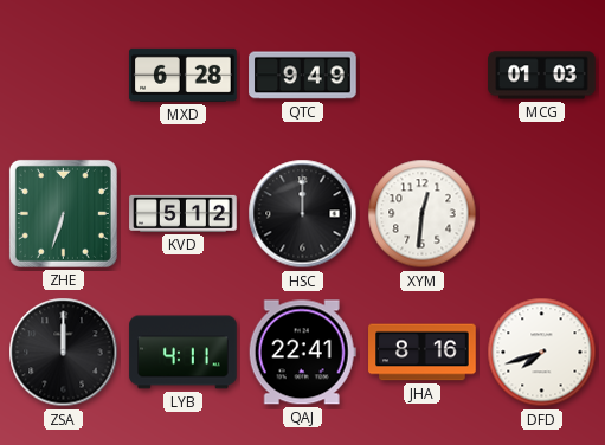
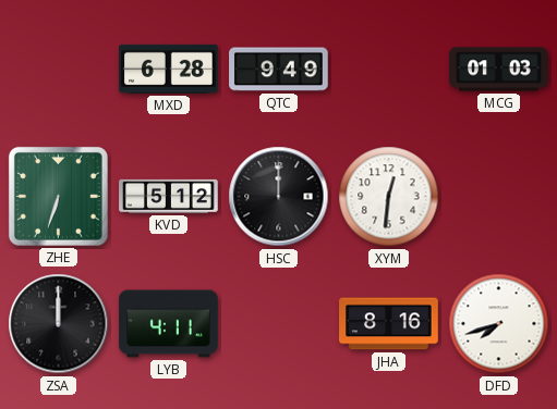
QAJ: 22:41 -> none
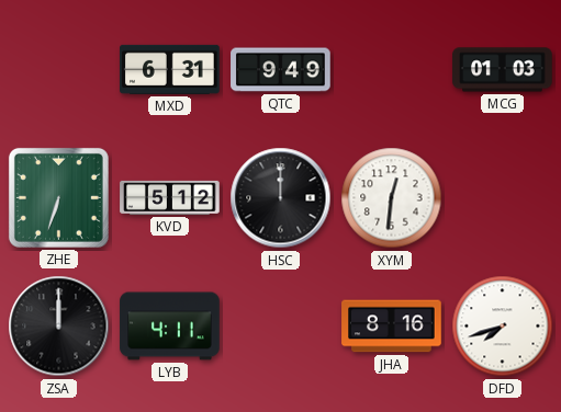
MXD: 6:28 -> 6:31
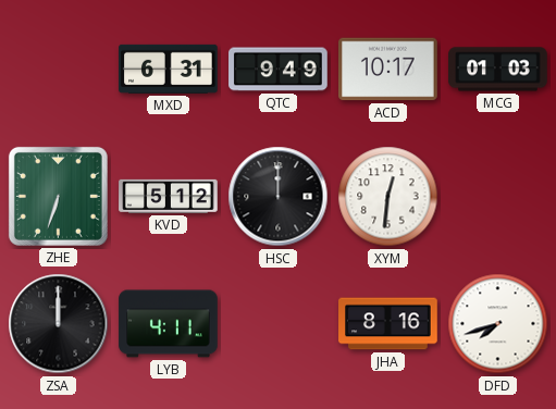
ACD: none -> 10:17
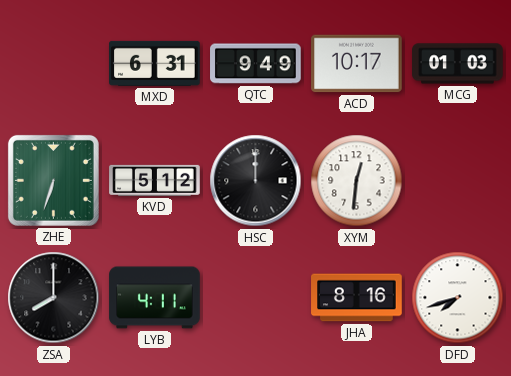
ZSA: 12:00 -> 8:00
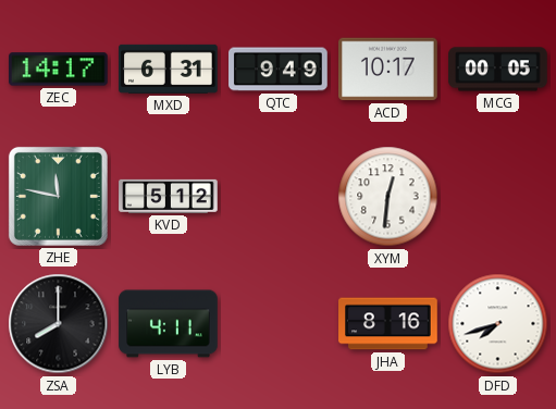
ZEC: none -> 14:17
MCG: 01:03 -> 00:05
ZHE: 6:33 -> 11:47
HSC: 12:00 -> none
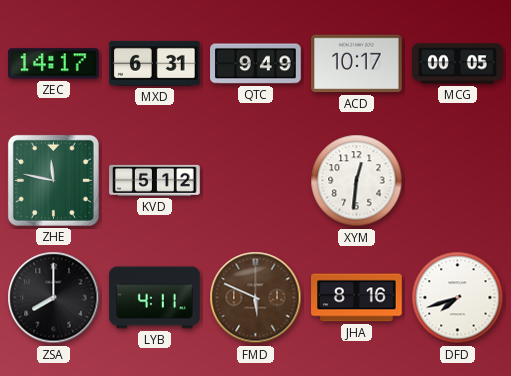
FMD: none -> 5:49
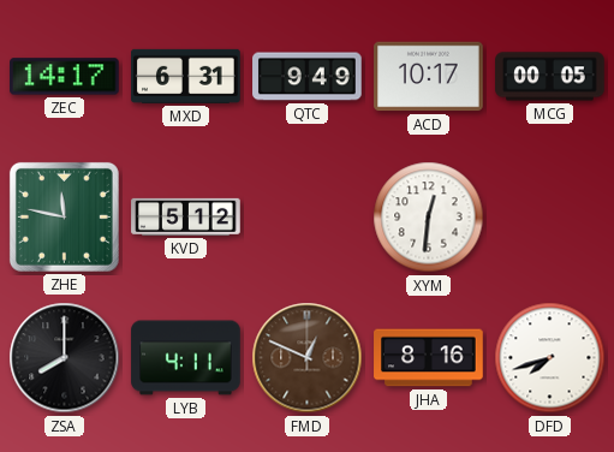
FMD: 5:49 -> 12:49
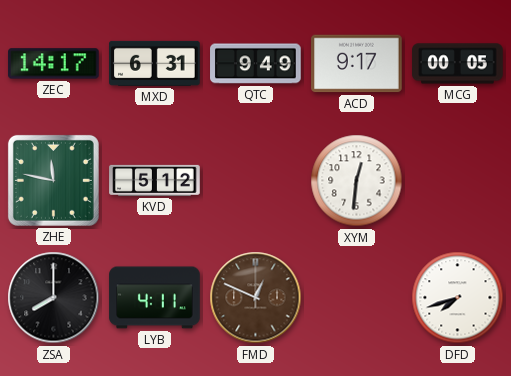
ACD: 10:17 -> 9:17
JHA: 8:16 -> none
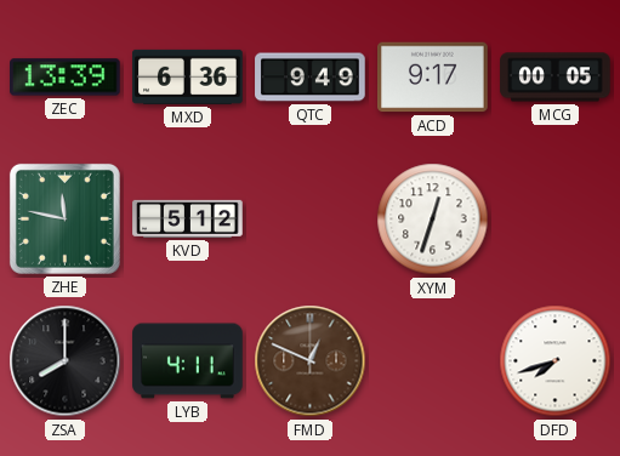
ZEC: 14:17 -> 13:39
MXD: 6:31 -> 6:36
XYM: 12:31 -> 12:33
